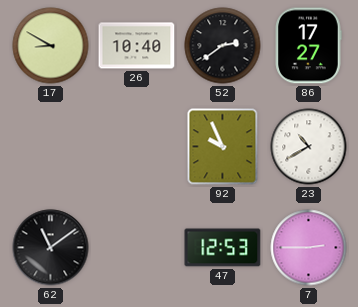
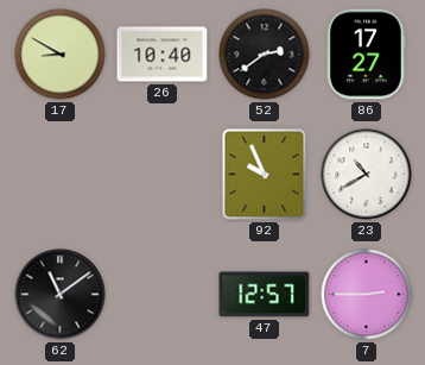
47: 12:53 -> 12:57
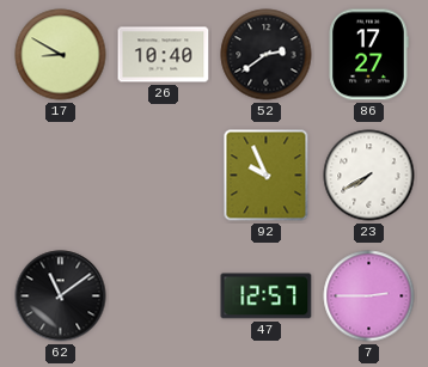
23: 10:40 -> 7:40
